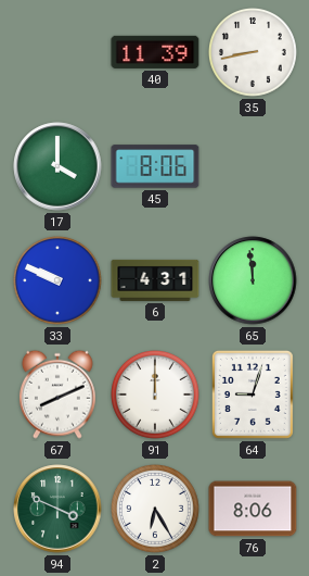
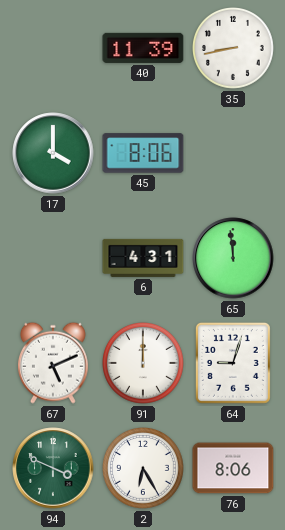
33: 9:49 -> none
67: 8:11 -> 5:11
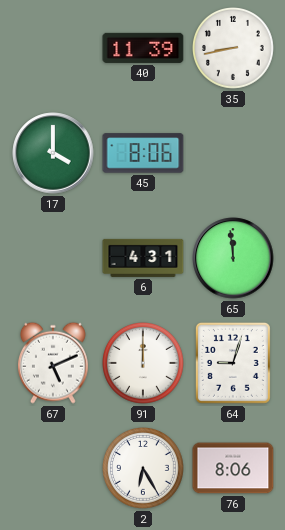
94: 3:49 -> none
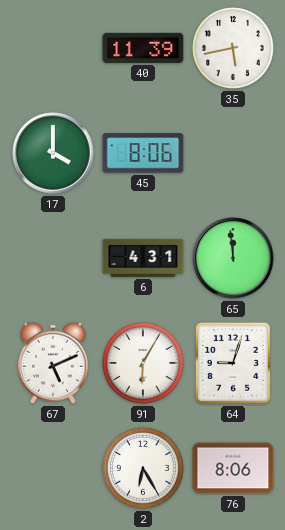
35: 8:43 -> 5:43
91: 12:00 -> 6:05
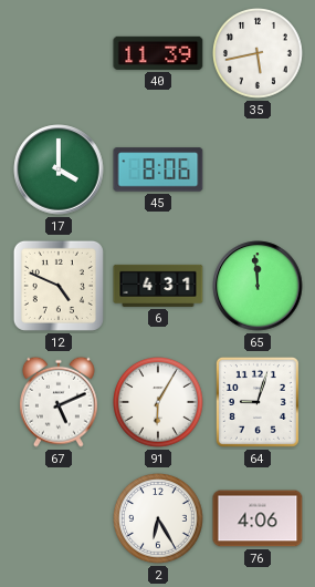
12: none -> 4:49
76: 8:06 -> 4:06
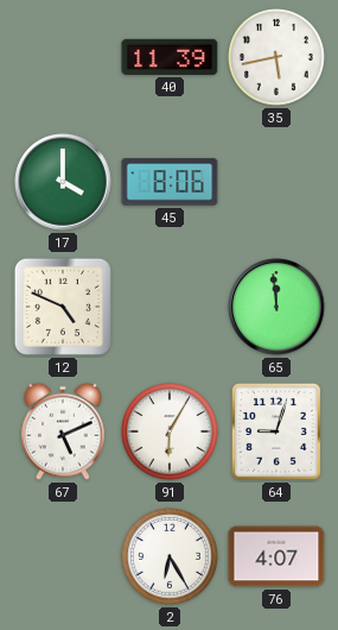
6: 4:31 -> none
76: 4:06 -> 4:07
